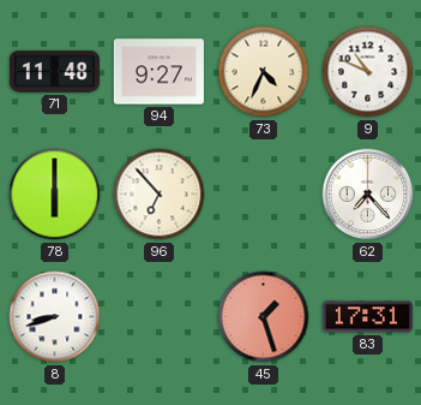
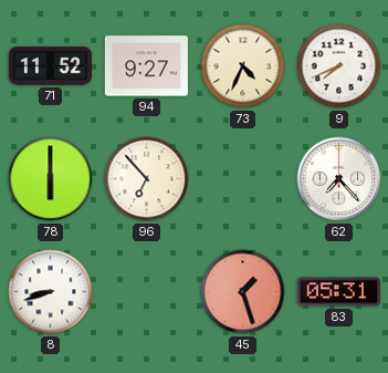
71: 11:48 -> 11:52
9: 10:49 -> 7:41
83: 17:31 -> 05:31
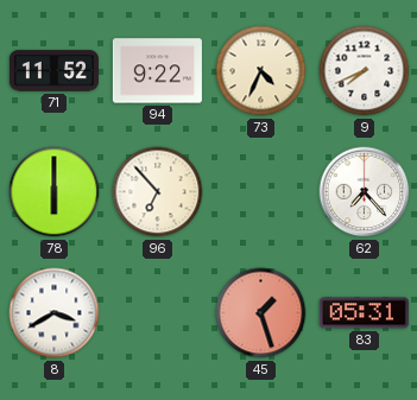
94: 9:27 -> 9:22
8: 8:42 -> 3:40
